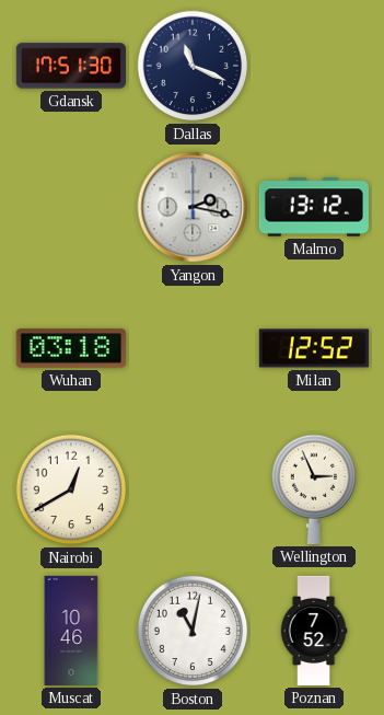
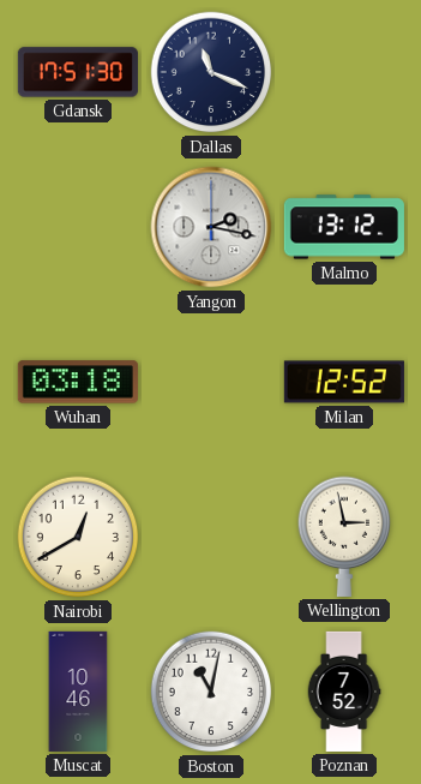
Wellington: 2:56 -> 2:58
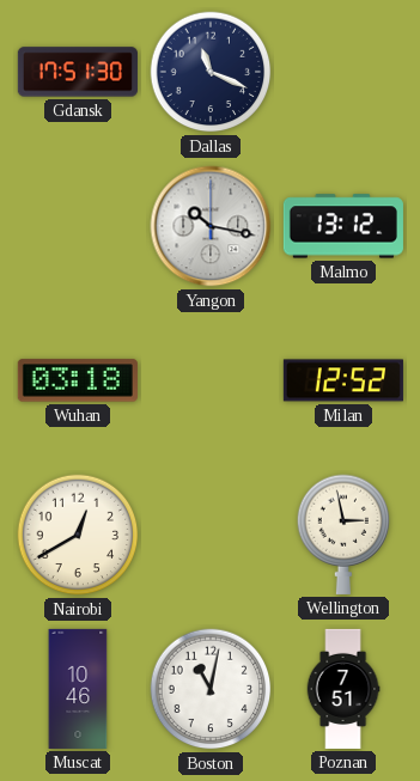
Yangon: 2:17 -> 10:17
Poznan: 7:52 -> 7:51
